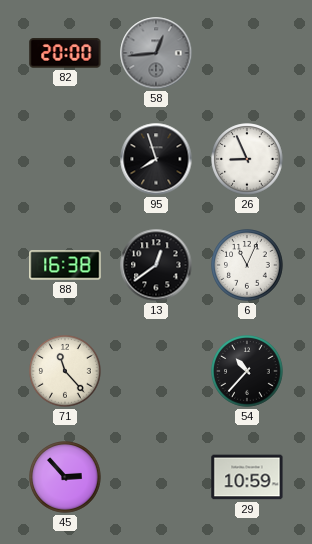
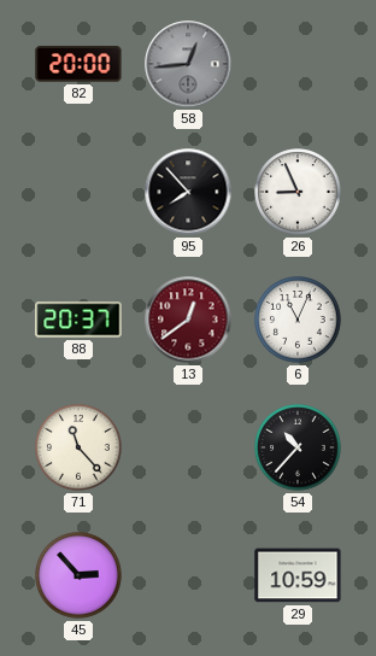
95: 7:57 -> 7:53
88: 16:38 -> 20:37
13 dial: black -> burgundy
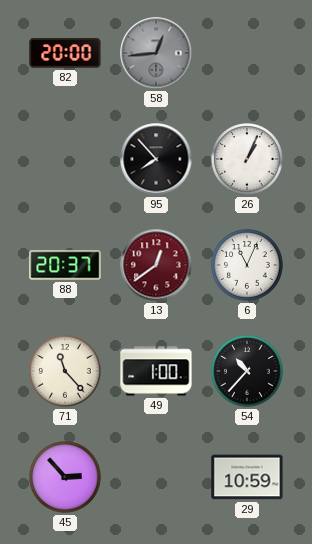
26: 8:56 -> 1:04
49: none -> 1:00
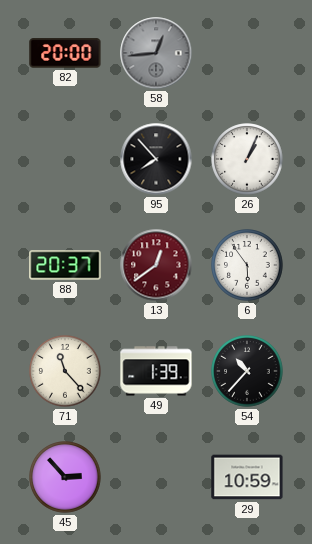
6: 11:04 -> 5:54
49: 1:00 -> 1:39
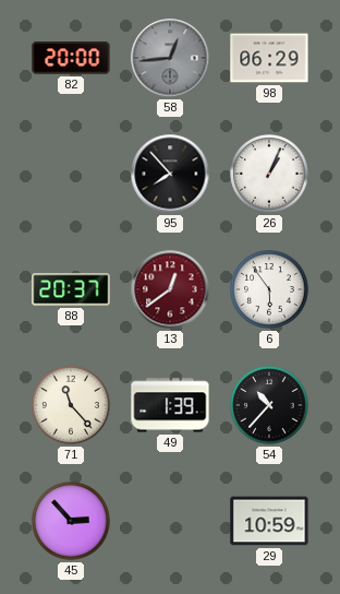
98: none -> 06:29
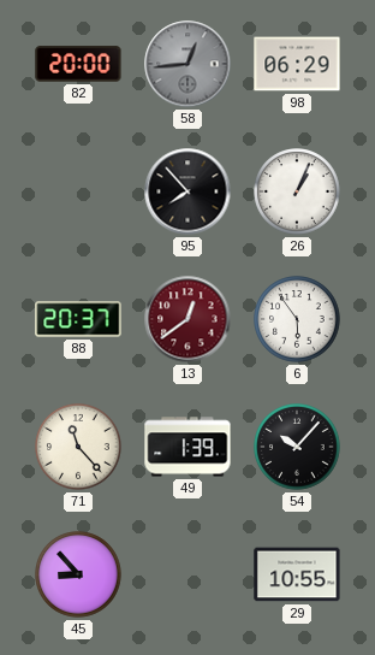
54: 10:37 -> 10:07
45: 2:53 -> 8:53
29: 10:59 -> 10:55
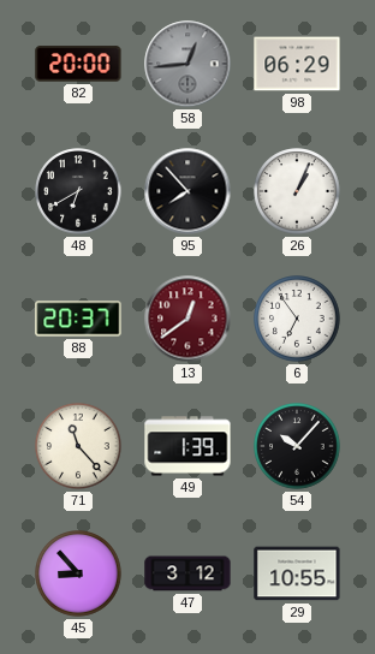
48: none -> 6:40
6: 5:54 -> 6:54
47: none -> 3:12
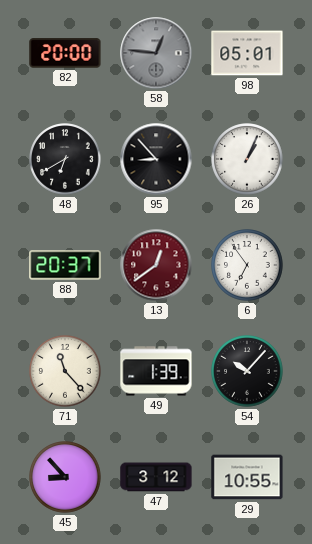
58: 12:44 -> 12:46
98: 06:29 -> 05:01
95: 7:53 -> 8:53
